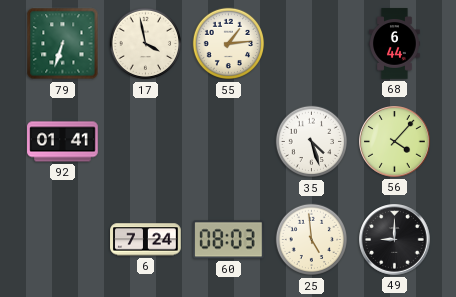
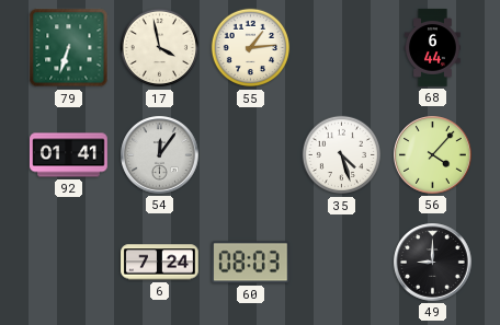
54: none -> 12:06
25: 4:59 -> none
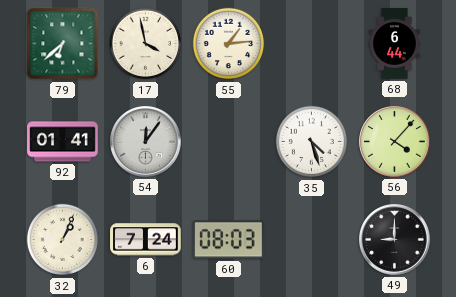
79: 6:33 -> 6:38
32: none -> 1:04
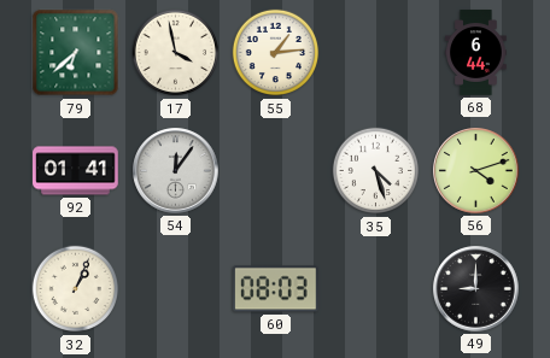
56: 4:07 -> 4:12
6: 7:24 -> none
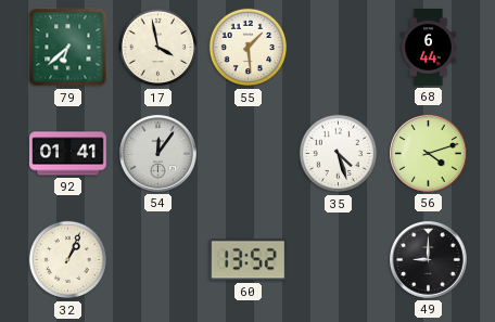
55: 1:14 -> 1:29
60: 08:03 -> 13:52
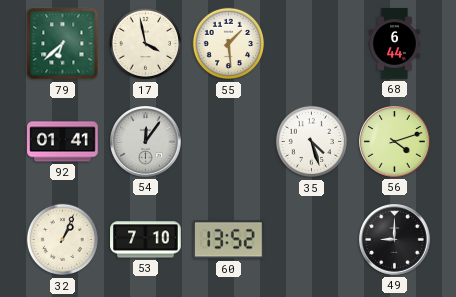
53: none -> 7:10
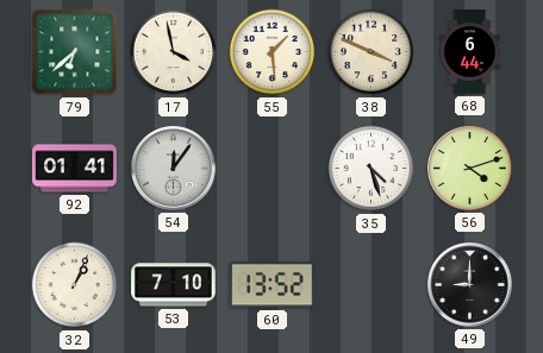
38: none -> 3:49
